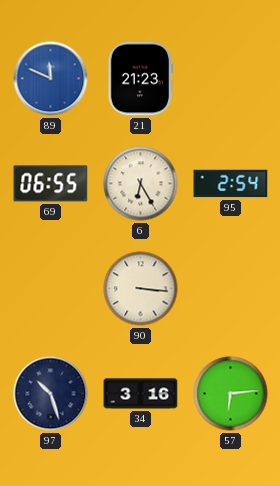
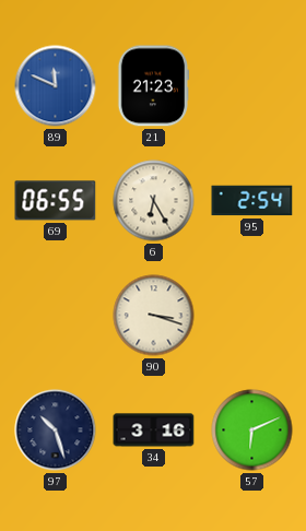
90: 3:16 -> 3:18
57: 6:14 -> 6:11
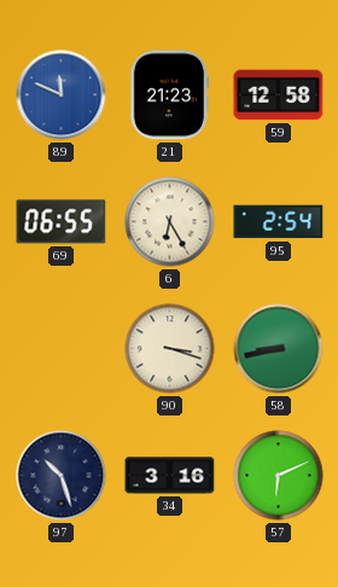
59: none -> 12:58
58: none -> 8:43
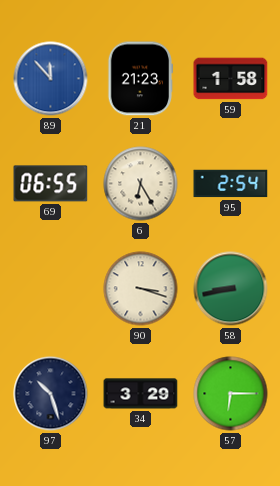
89: 11:49 -> 11:53
59: 12:58 -> 1:58
34: 3:16 -> 3:29
57: 6:11 -> 6:15
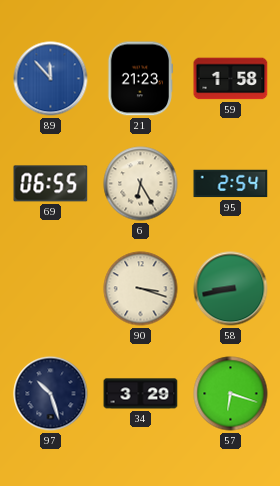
57: 6:15 -> 6:18
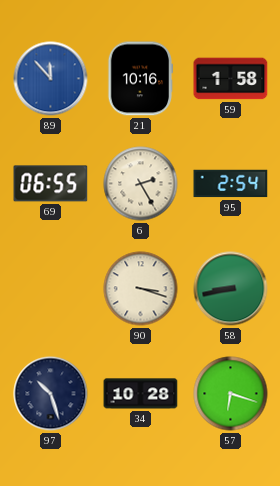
21: 21:23 -> 10:16
6: 6:25 -> 2:25
34: 3:29 -> 10:28
